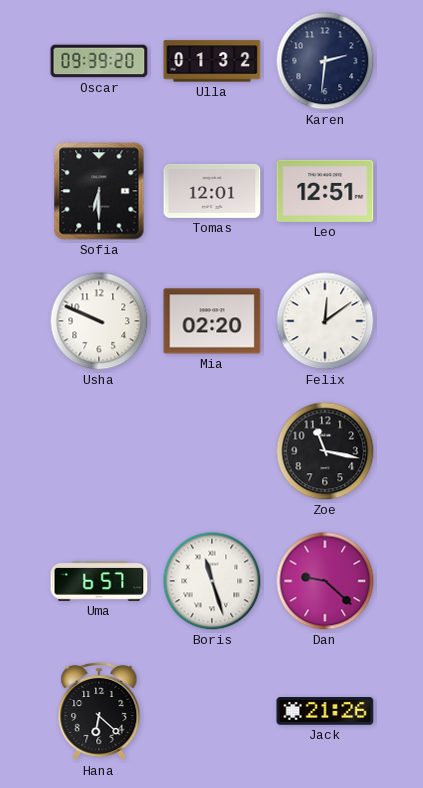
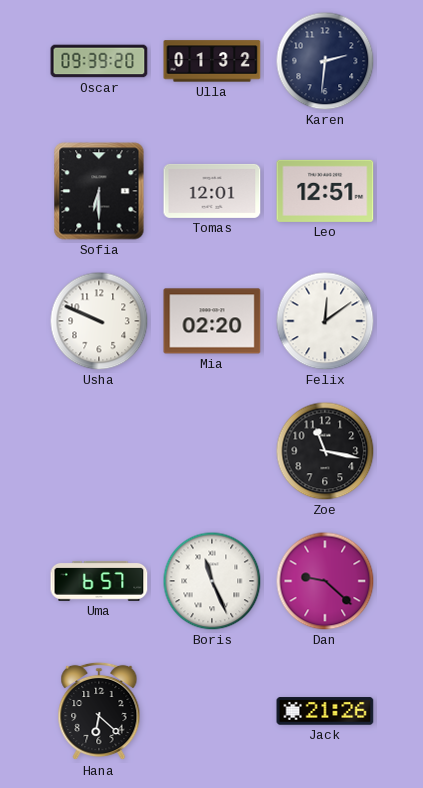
Boris: 11:27 -> 11:26
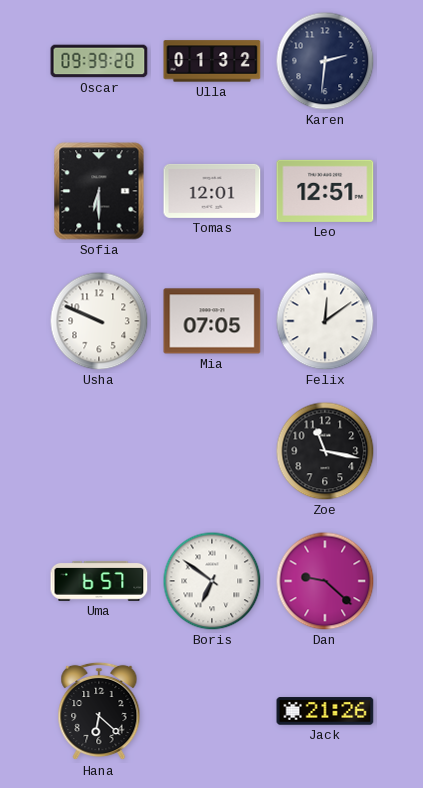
Mia: 02:20 -> 07:05
Boris: 11:26 -> 6:51
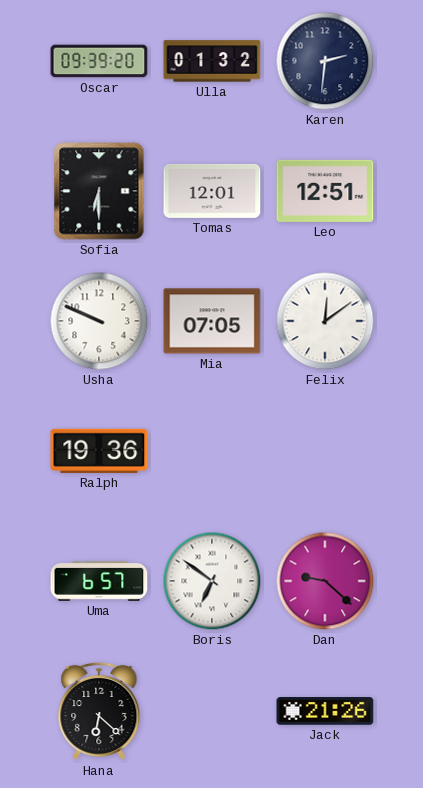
Ralph: none -> 19:36
Zoe: 11:17 -> none
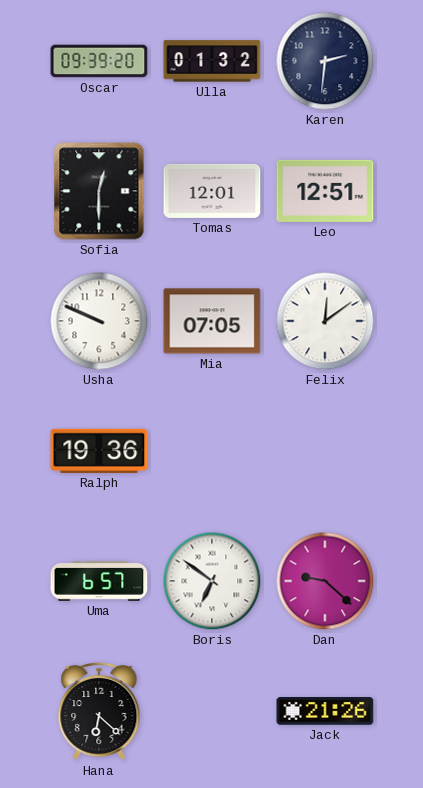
Sofia: 6:30 -> 12:30
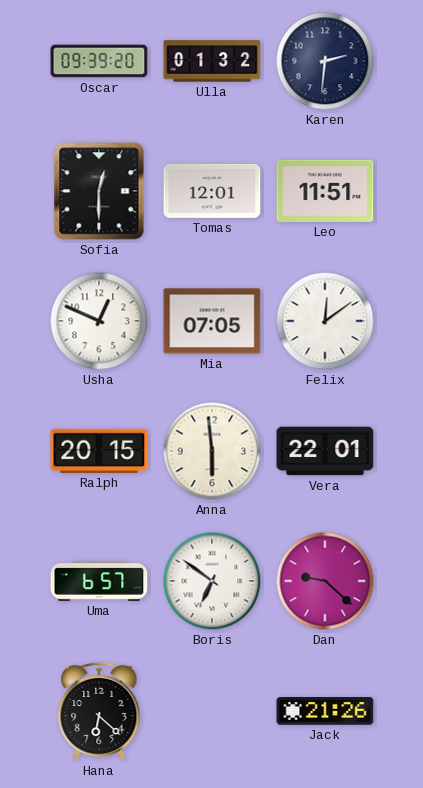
Leo: 12:51 -> 11:51
Usha: 9:49 -> 12:49
Ralph: 19:36 -> 20:15
Anna: none -> 5:59
Vera: none -> 22:01
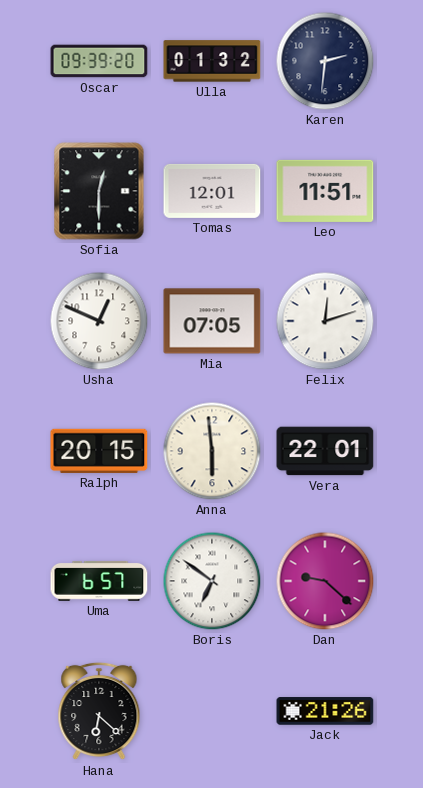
Felix: 12:09 -> 12:12
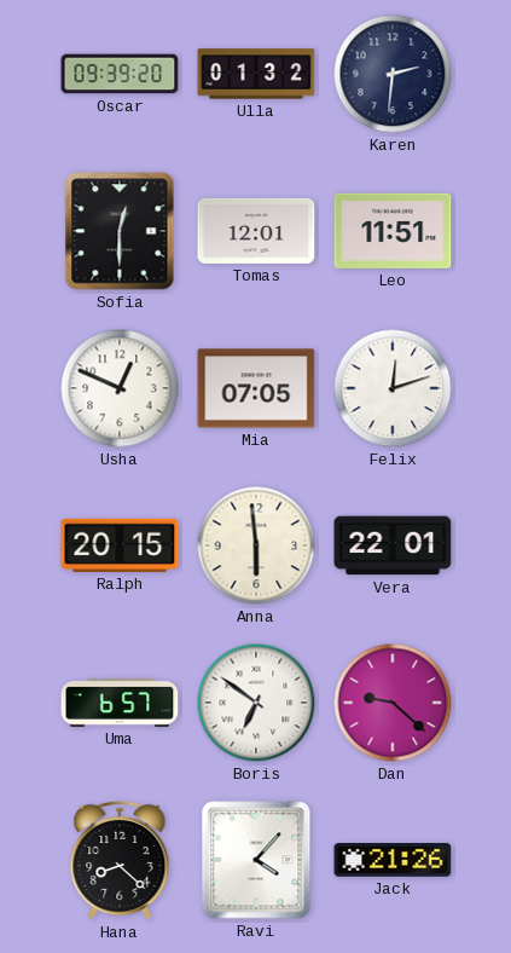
Hana: 6:22 -> 8:22
Ravi: none -> 4:07
